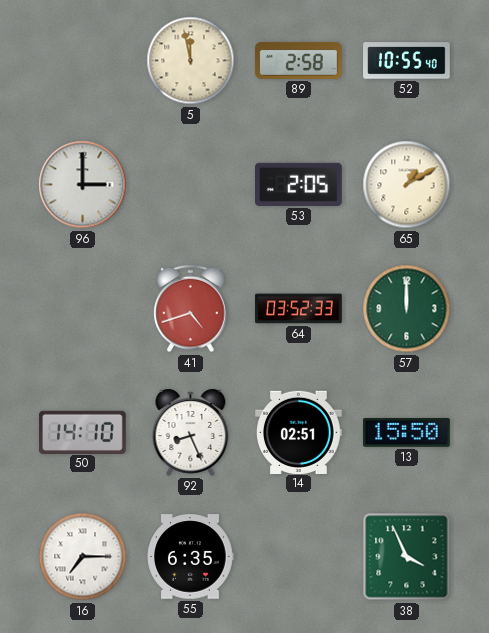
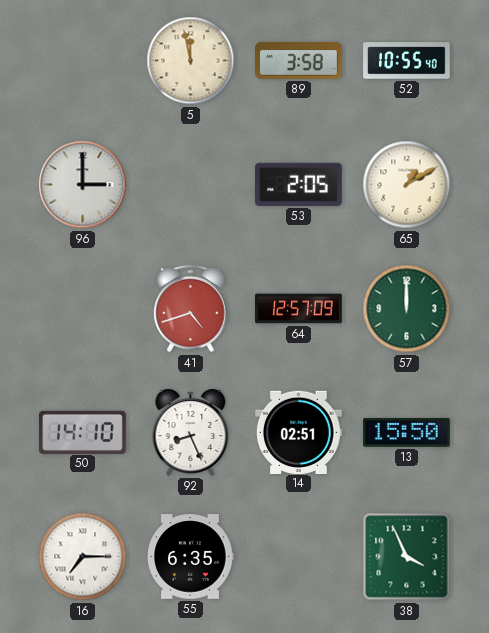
89: 2:58 -> 3:58
64: 03:52 -> 12:57
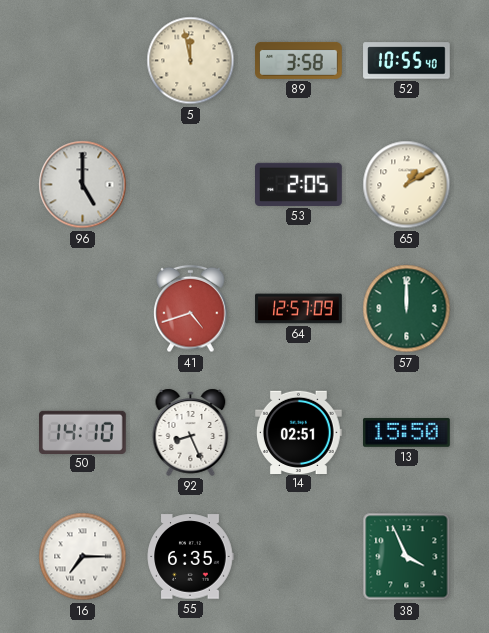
96: 3:00 -> 5:00
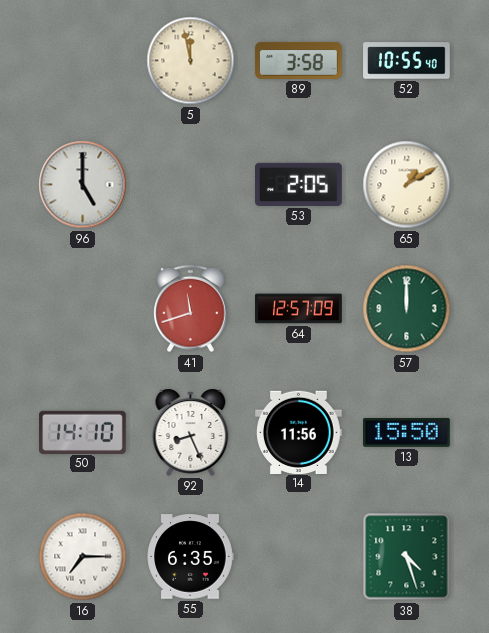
41: 4:42 -> 11:42
14: 02:51 -> 11:56
38: 3:56 -> 4:27
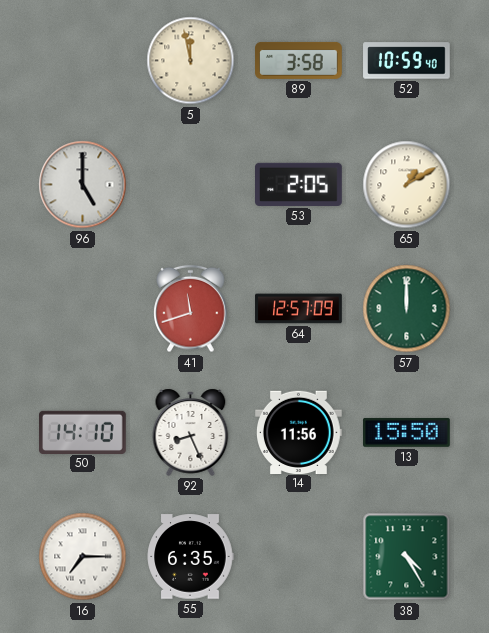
52: 10:55 -> 10:59
38: 4:27 -> 4:25
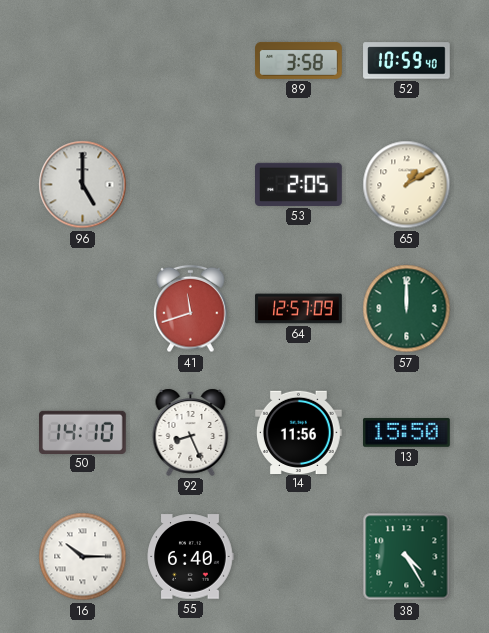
5: 11:58 -> none
16: 7:15 -> 10:15
55: 6:35 -> 6:40
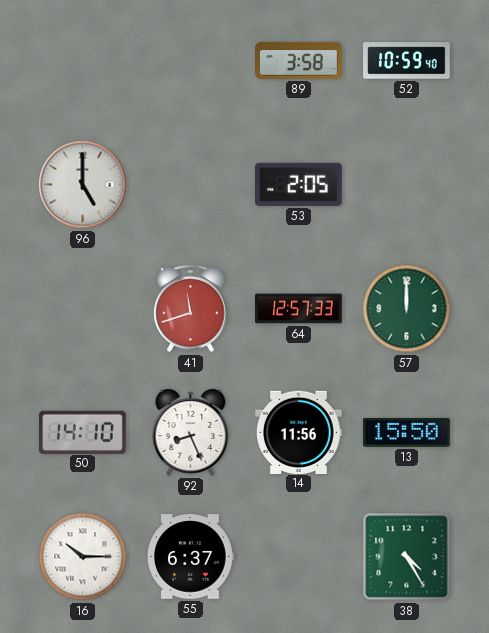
65: 1:10 -> none
64: 12:57:09 -> 12:57:33
55: 6:40 -> 6:37
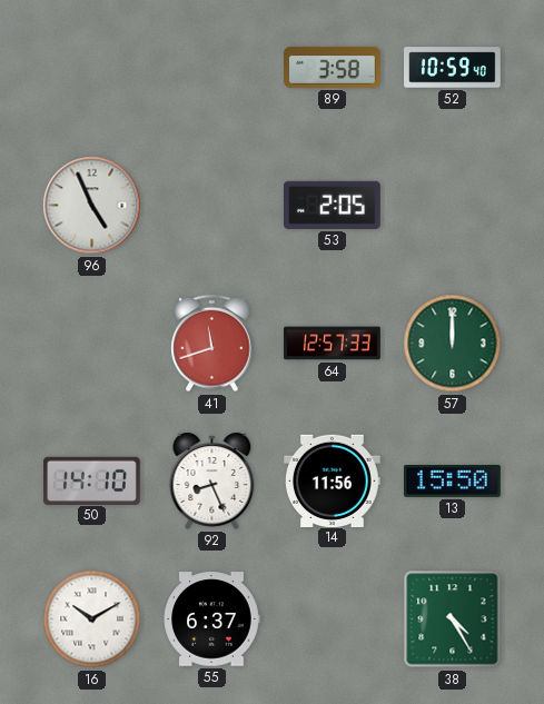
96: 5:00 -> 4:56
16: 10:15 -> 10:10
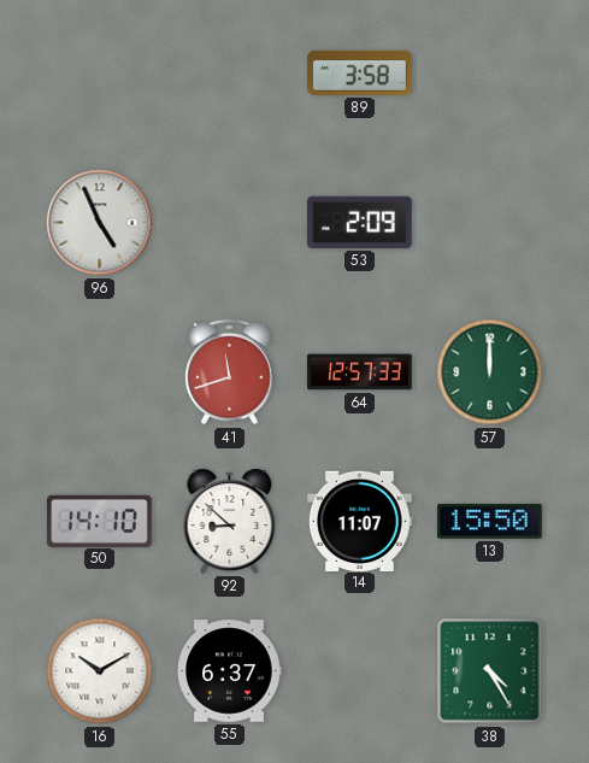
52: 10:59 -> none
53: 2:05 -> 2:09
92: 8:26 -> 8:52
14: 11:56 -> 11:07
